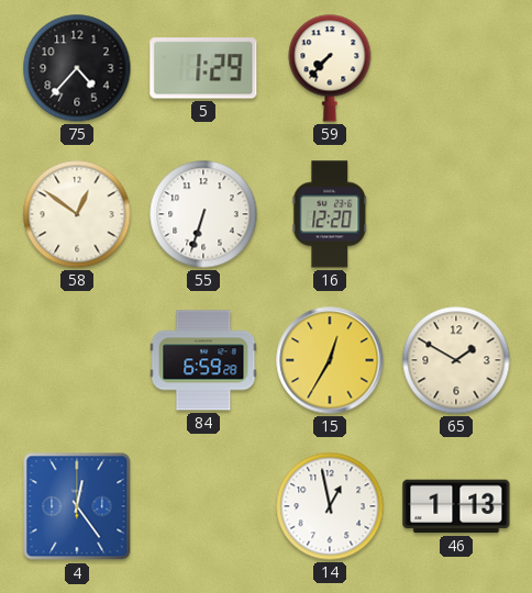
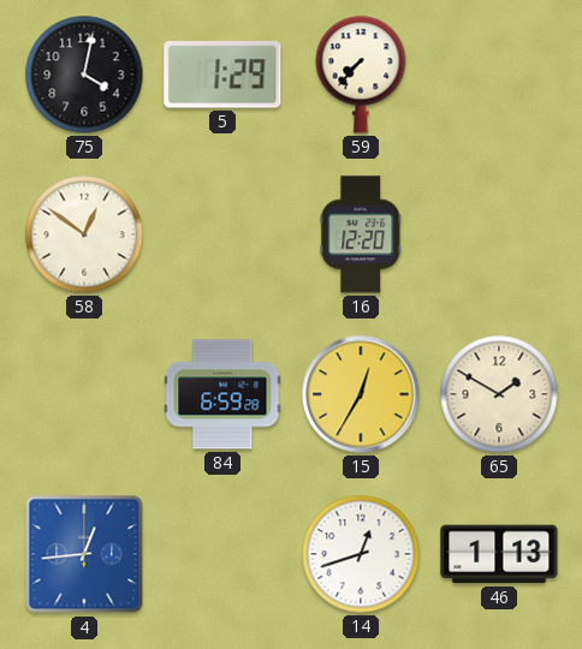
75: 4:37 -> 4:02
55: 6:33 -> none
4: 12:24 -> 12:44
14: 12:58 -> 12:42
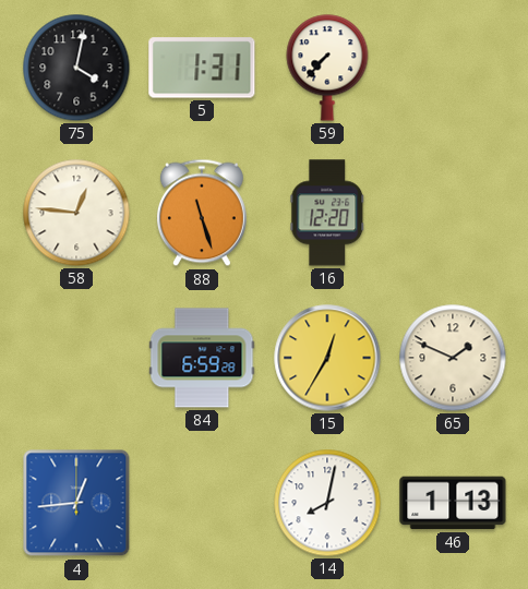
5: 1:29 -> 1:31
58: 12:51 -> 12:46
88: none -> 11:27
65: 1:50 -> 1:49
14: 12:42 -> 8:02
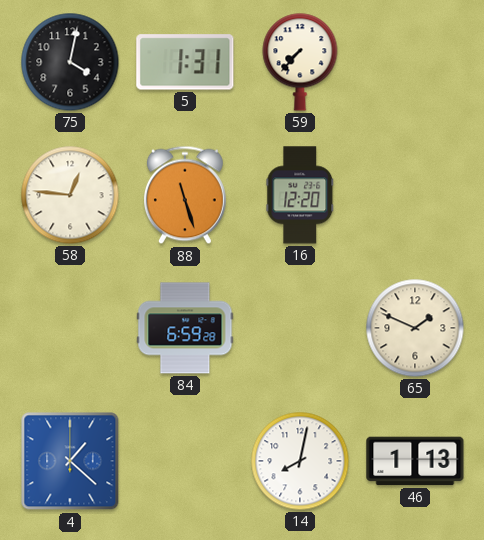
15: 12:35 -> none
4: 12:44 -> 1:22
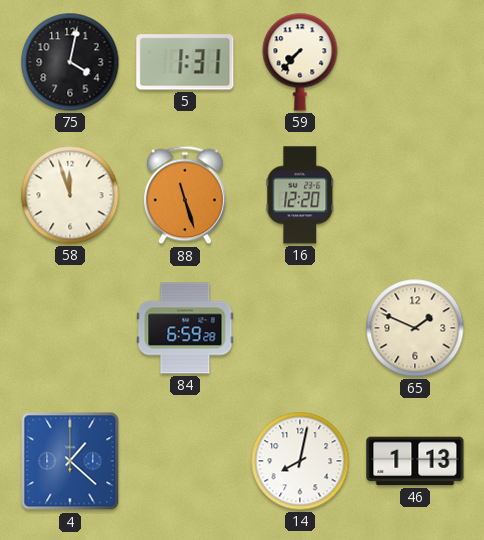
58: 12:46 -> 11:57
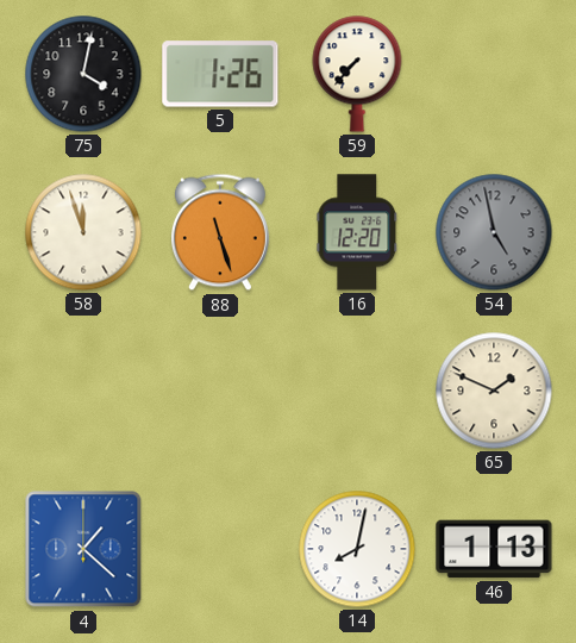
5: 1:31 -> 1:26
54: none -> 4:58
84: 6:59 -> none
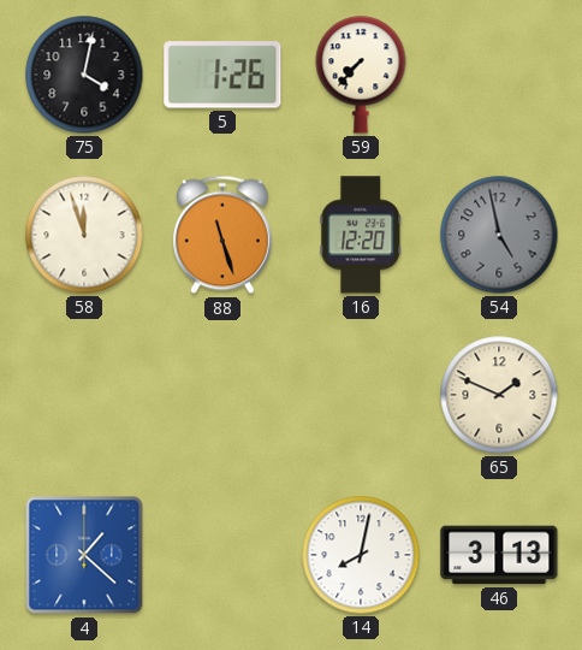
46: 1:13 -> 3:13
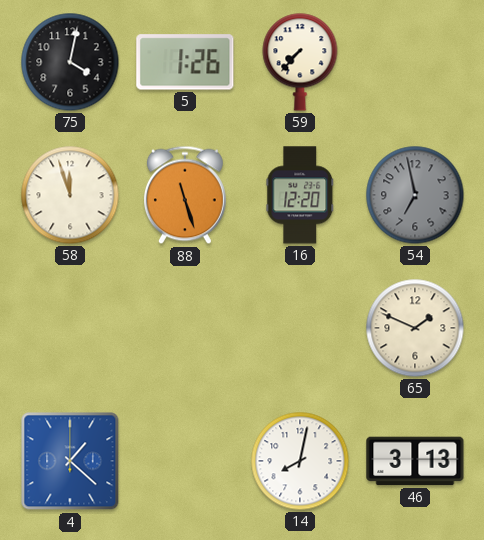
54: 4:58 -> 6:58
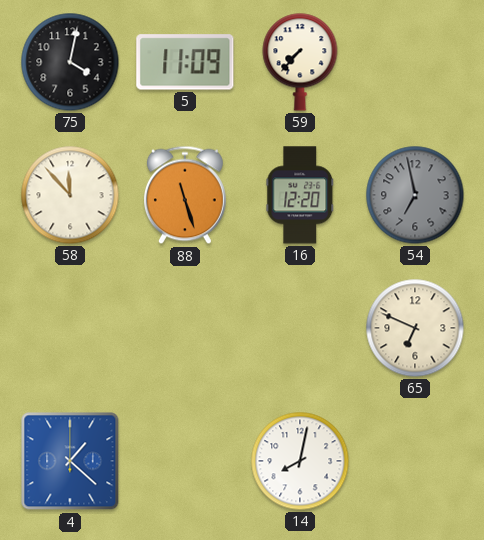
5: 1:26 -> 11:09
58: 11:57 -> 11:53
65: 1:49 -> 6:49
46: 3:13 -> none
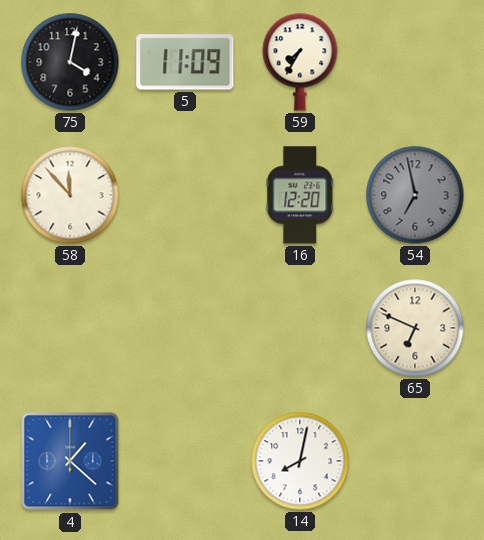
59: 7:37 -> 7:35
88: 11:27 -> none
